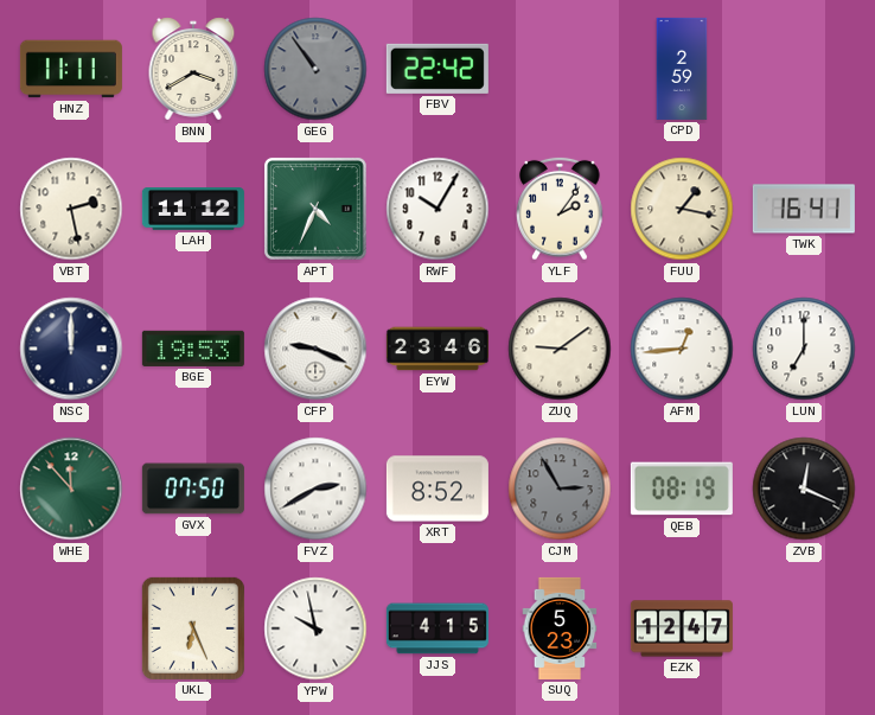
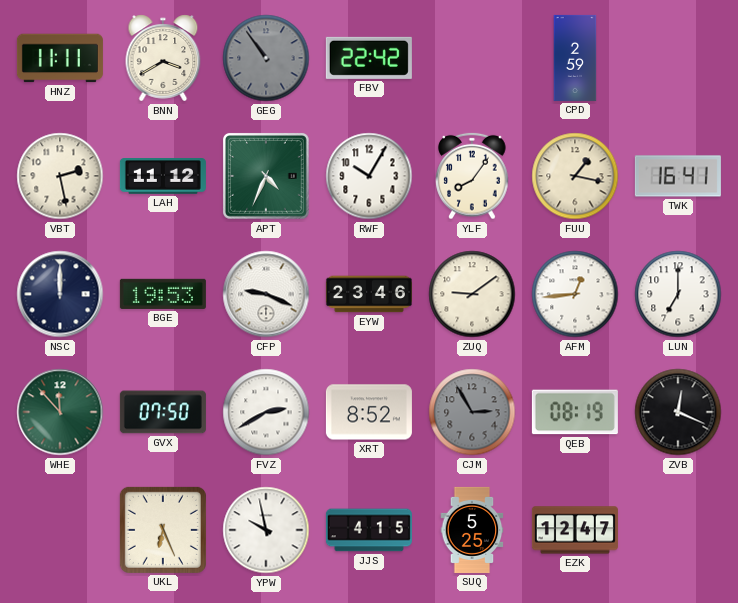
YLF: 2:06 -> 8:06
SUQ: 5:23 -> 5:25
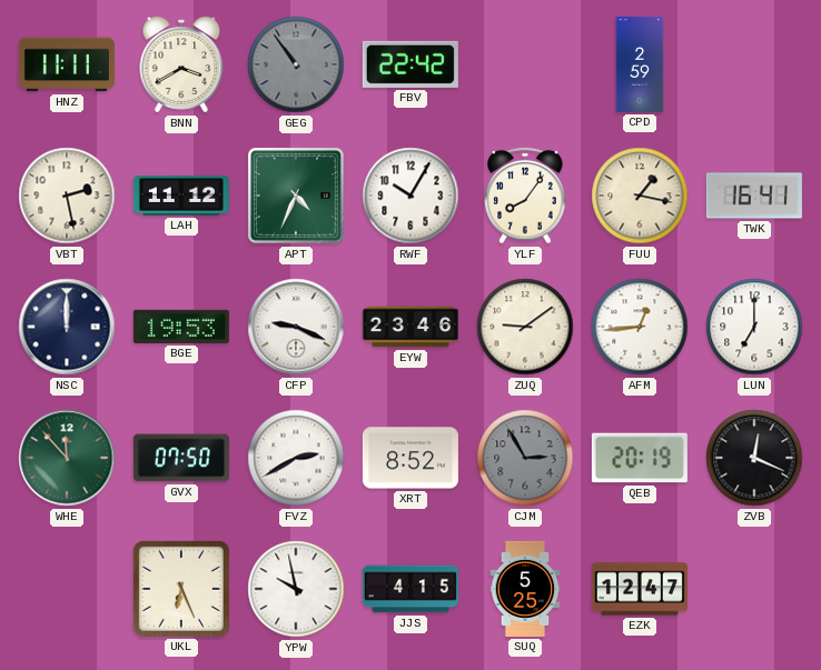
QEB: 08:19 -> 20:19
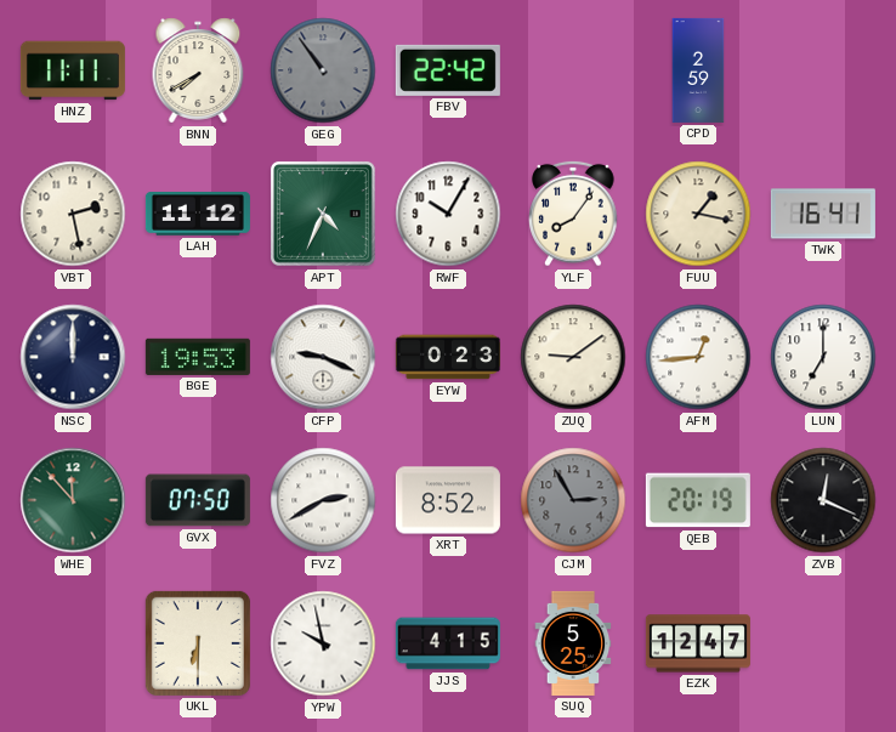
BNN: 3:40 -> 7:40
EYW: 23:46 -> 0:23
UKL: 6:26 -> 6:30
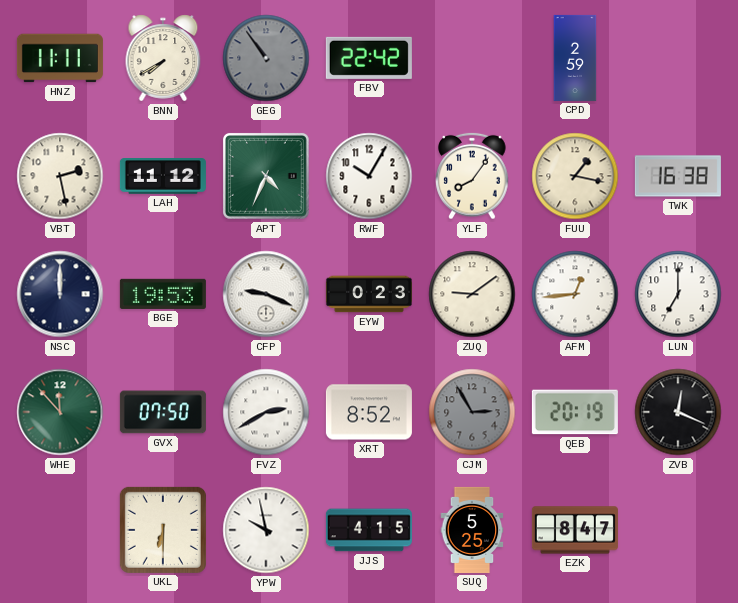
TWK: 16:41 -> 16:38
EZK: 12:47 -> 8:47
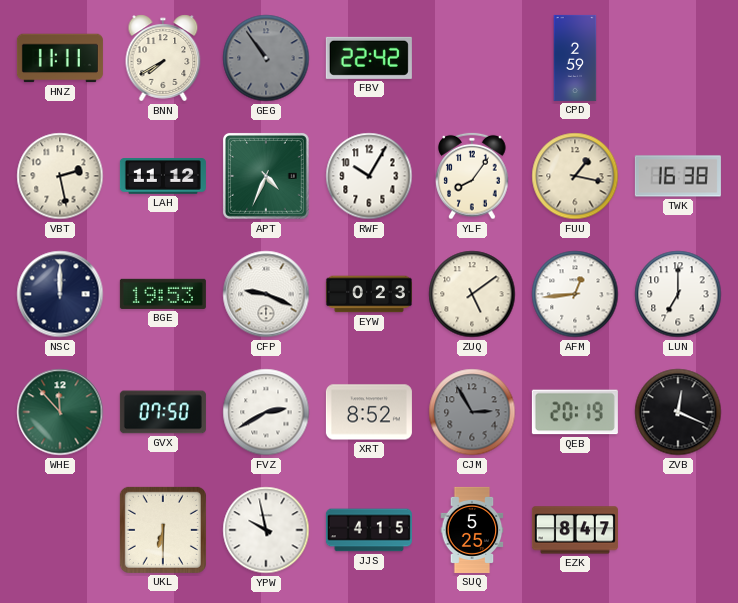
ZUQ: 9:09 -> 5:09
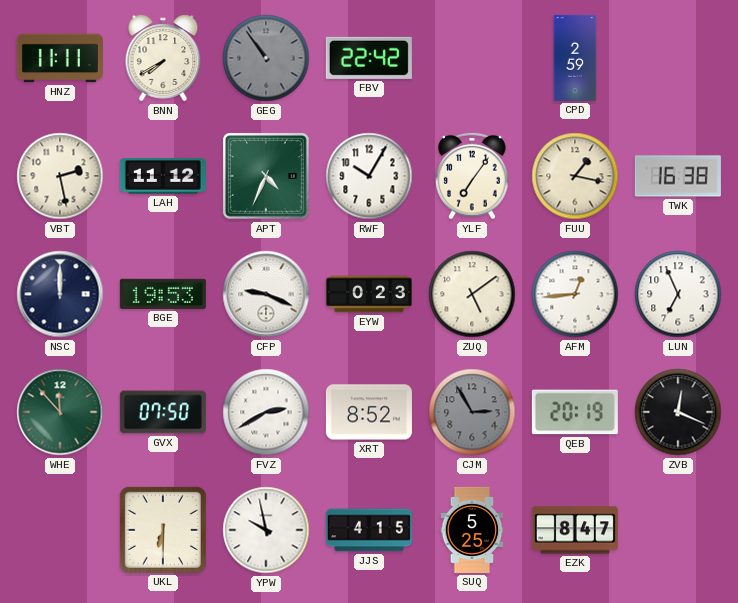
YLF: 8:06 -> 7:06
LUN: 7:00 -> 6:56
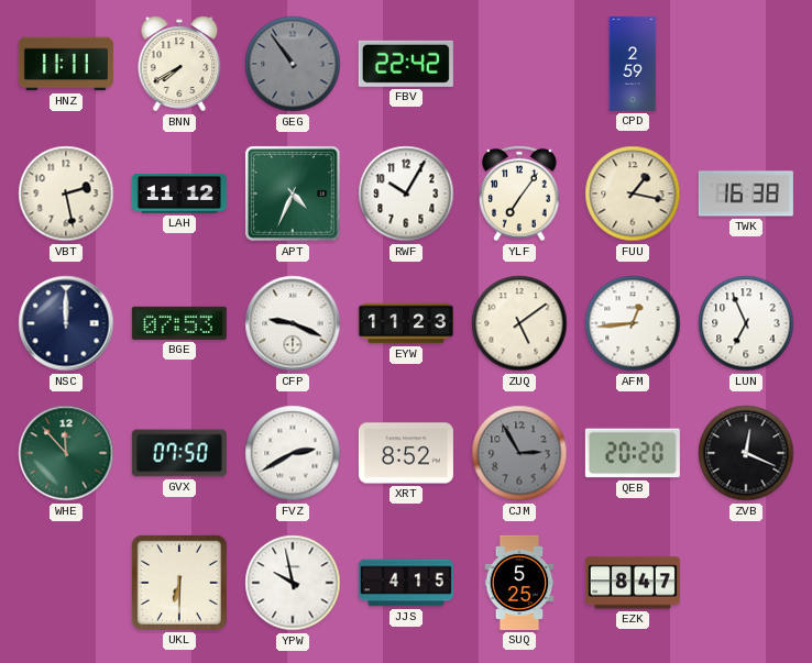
BGE: 19:53 -> 07:53
EYW: 0:23 -> 11:23
QEB: 20:19 -> 20:20
